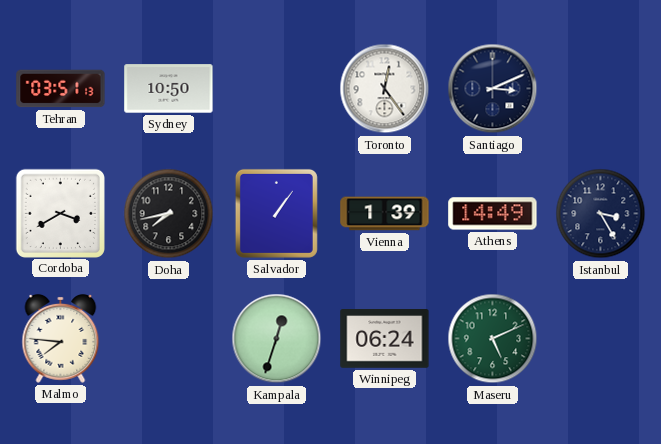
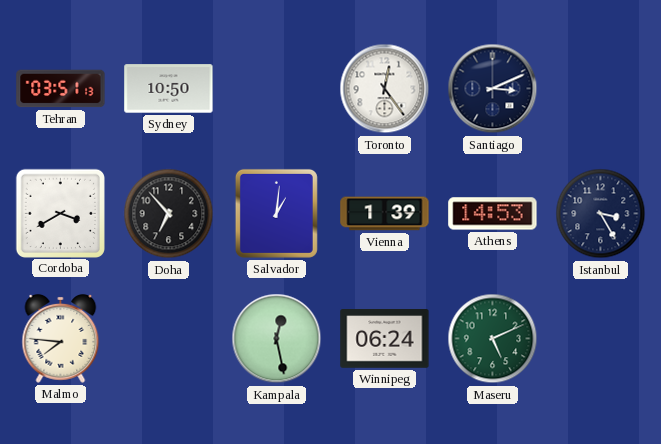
Doha: 7:43 -> 6:53
Salvador: 1:06 -> 1:01
Athens: 14:49 -> 14:53
Kampala: 12:33 -> 12:28
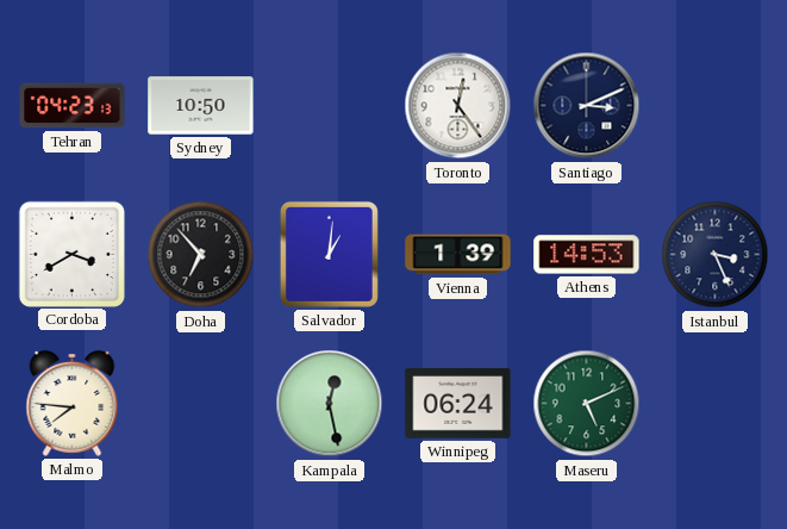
Tehran: 03:51 -> 04:23
Istanbul: 3:25 -> 3:26
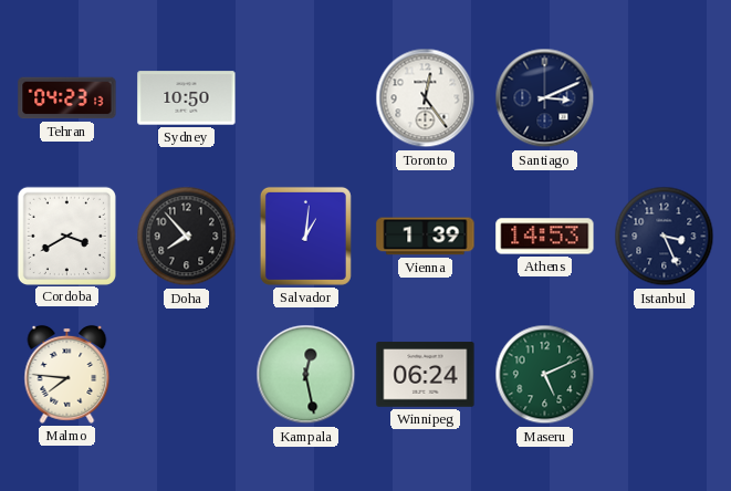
Doha: 6:53 -> 7:53
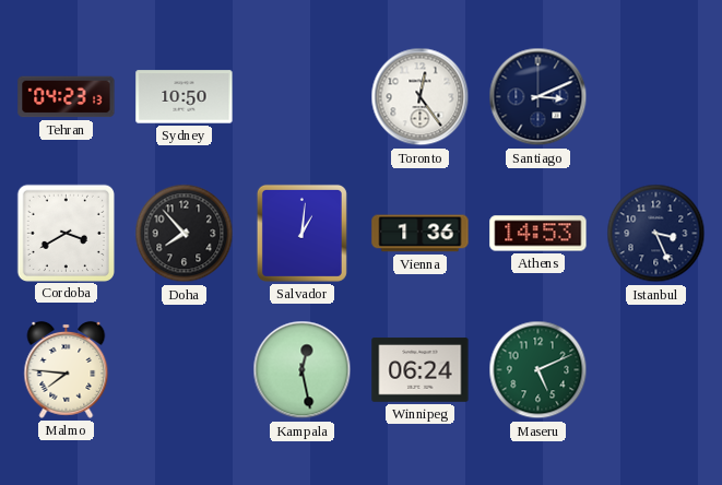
Vienna: 1:39 -> 1:36
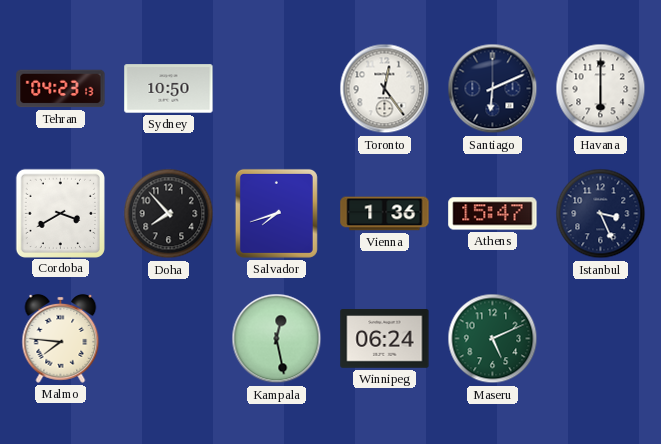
Santiago: 3:11 -> 6:11
Havana: none -> 6:00
Salvador: 1:01 -> 7:42
Athens: 14:53 -> 15:47
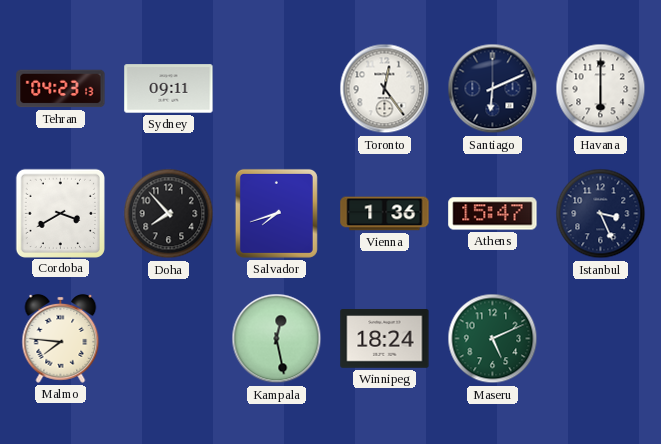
Sydney: 10:50 -> 09:11
Winnipeg: 06:24 -> 18:24
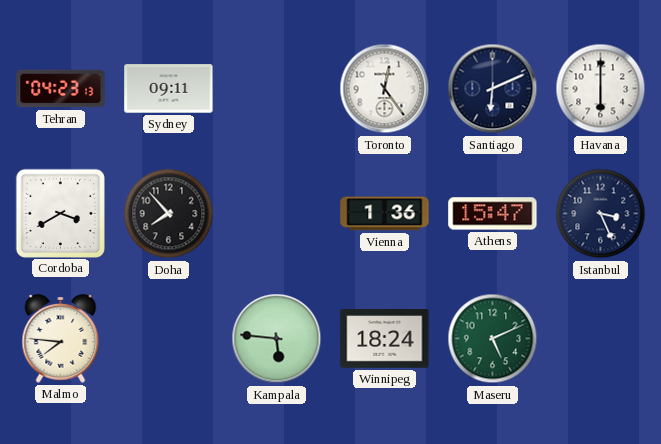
Salvador: 7:42 -> none
Kampala: 12:28 -> 5:46
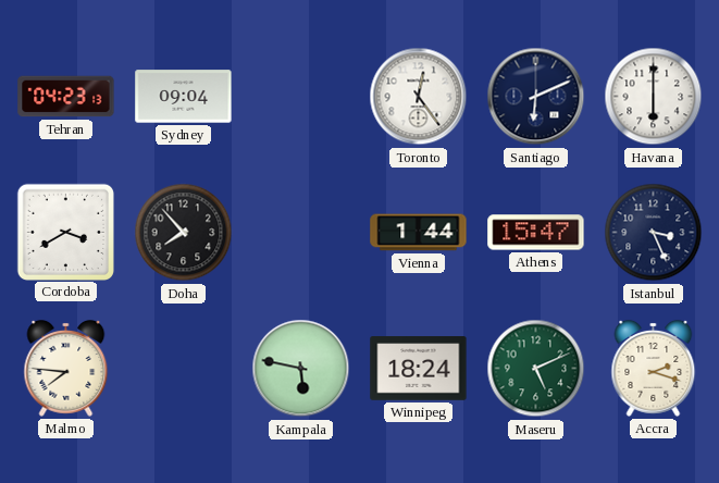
Sydney: 09:11 -> 09:04
Vienna: 1:36 -> 1:44
Kampala: 5:46 -> 5:47
Accra: none -> 2:18
